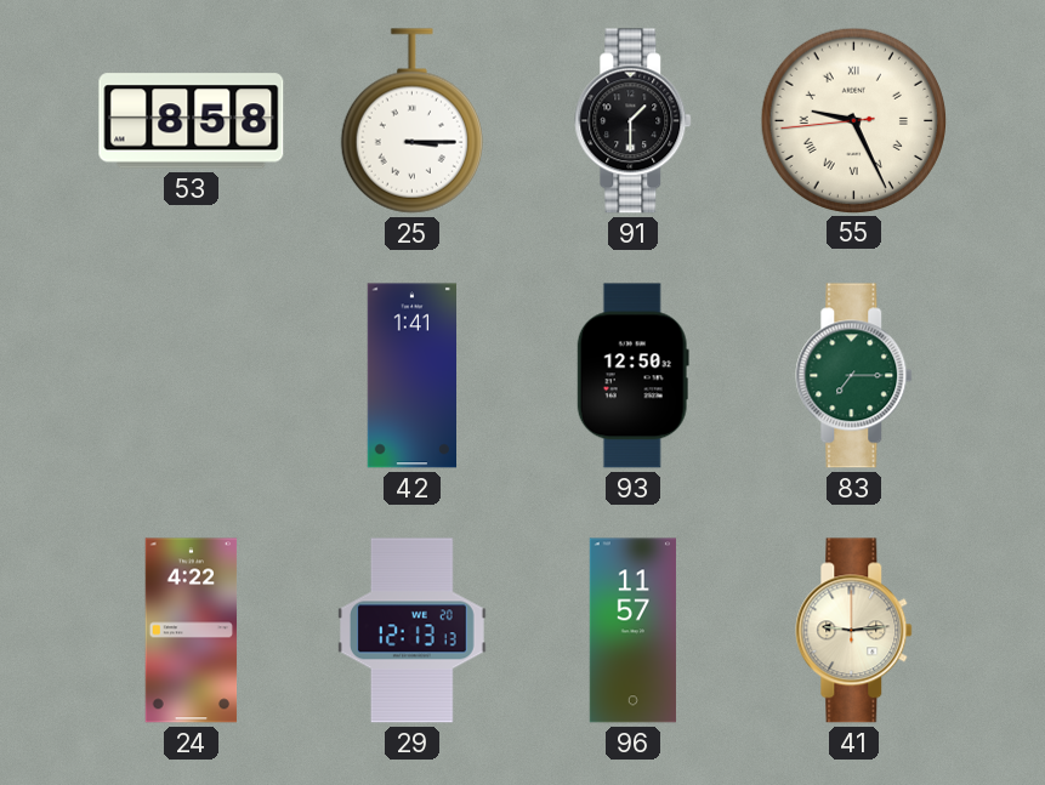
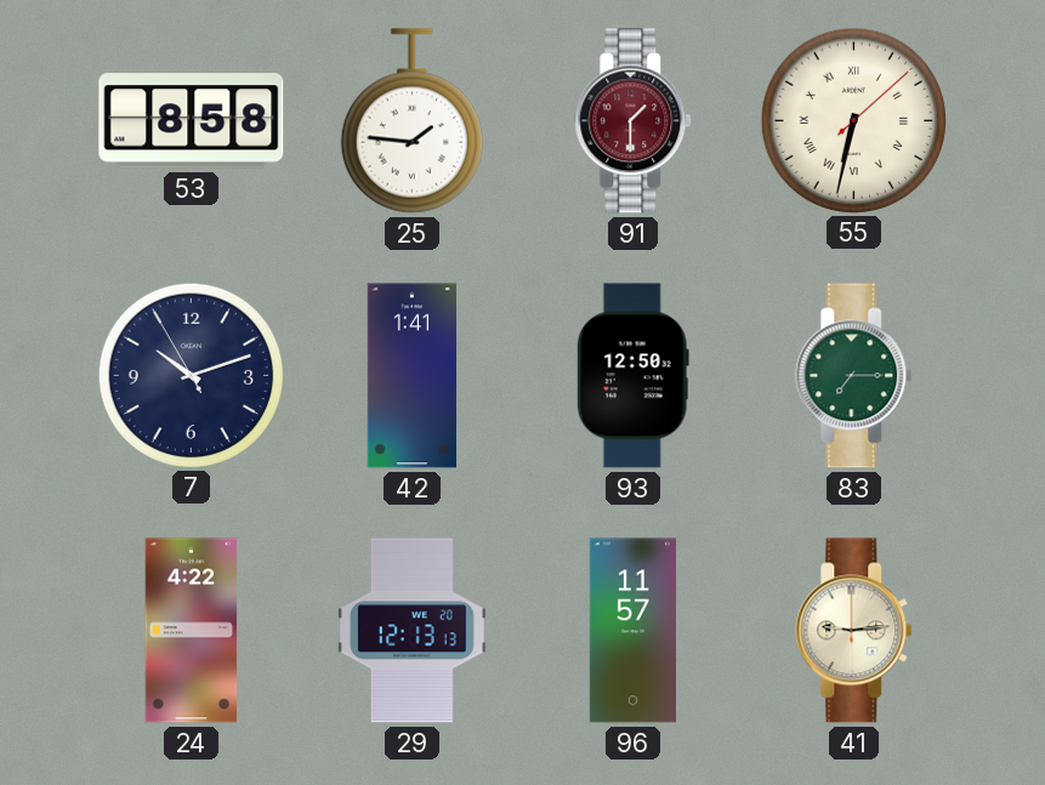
25: 3:15 -> 1:46
91 dial: black -> burgundy
55: 9:25 -> 6:32
7: none -> 10:11
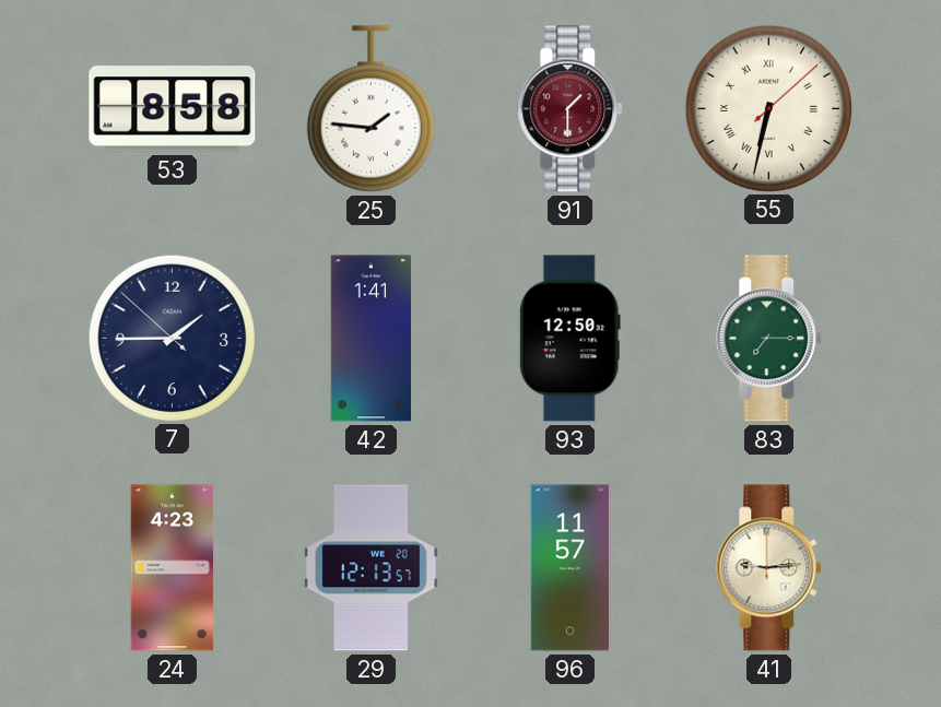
7: 10:11 -> 1:44
24: 4:22 -> 4:23
29: 12:13:13 -> 12:13:57
